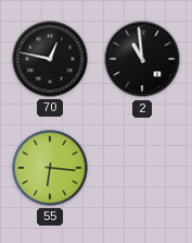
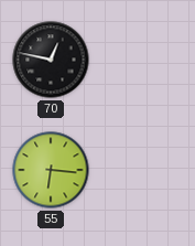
2: 10:59 -> none
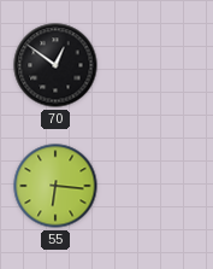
70: 12:47 -> 12:51
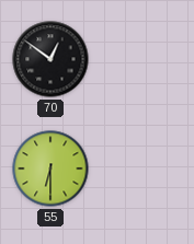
55: 6:16 -> 6:30
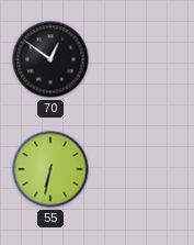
55: 6:30 -> 6:32
